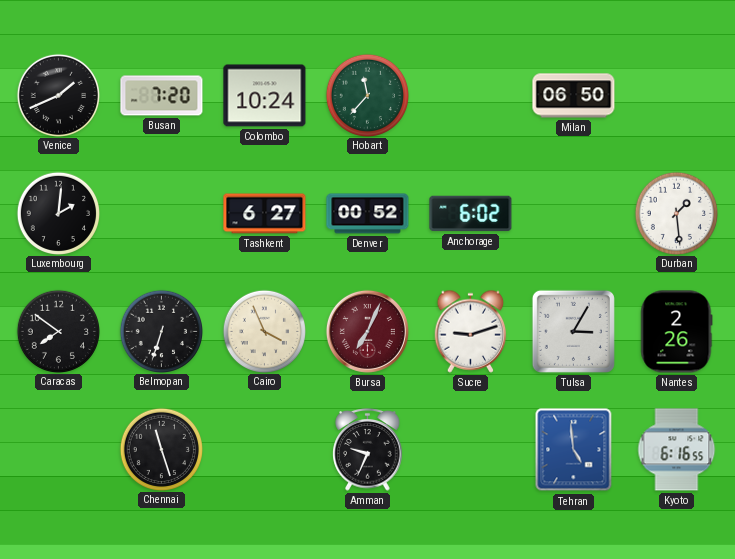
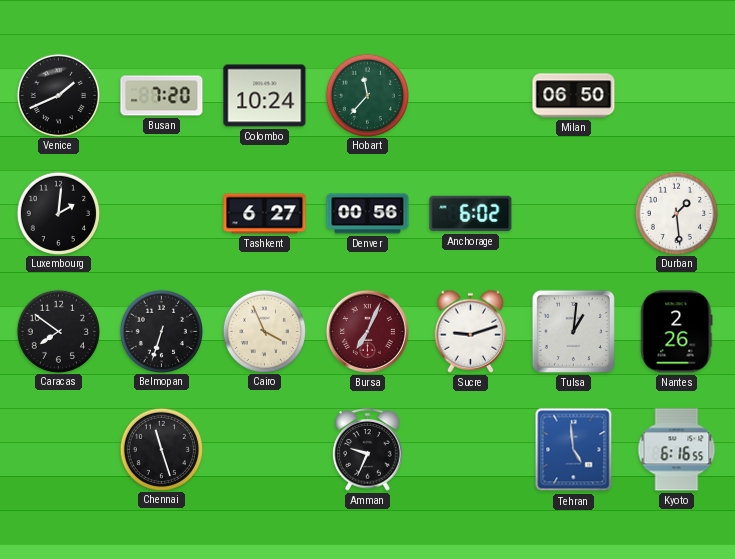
Denver: 00:52 -> 00:56
Tulsa: 3:05 -> 1:01
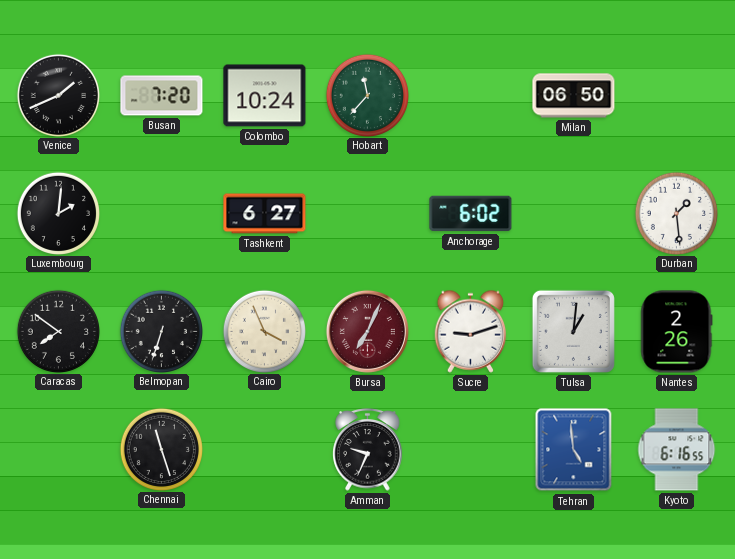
Denver: 00:56 -> none
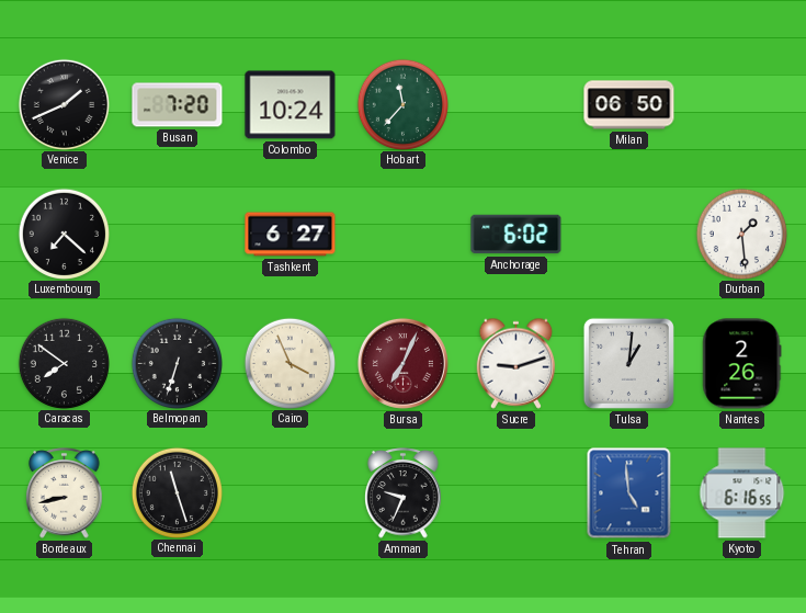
Luxembourg: 2:01 -> 7:22
Bordeaux: none -> 8:43
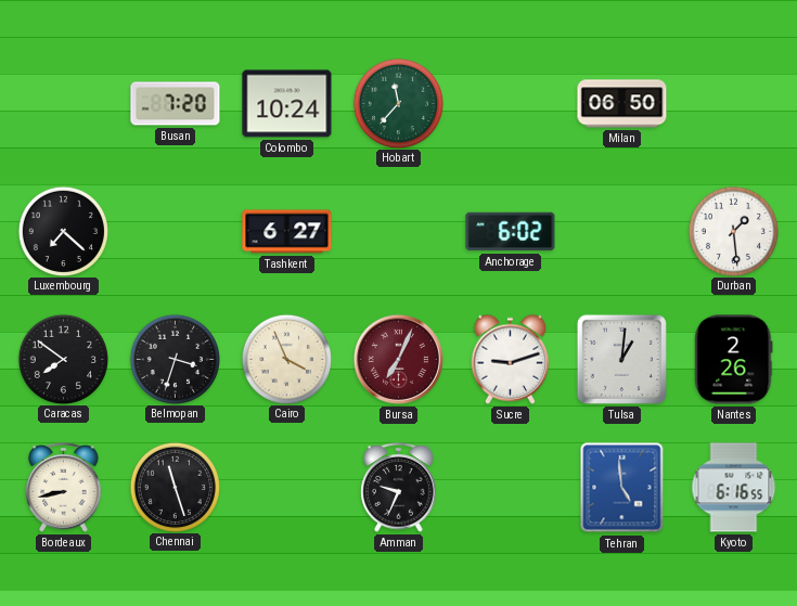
Venice: 1:41 -> none
Belmopan: 6:33 -> 3:33
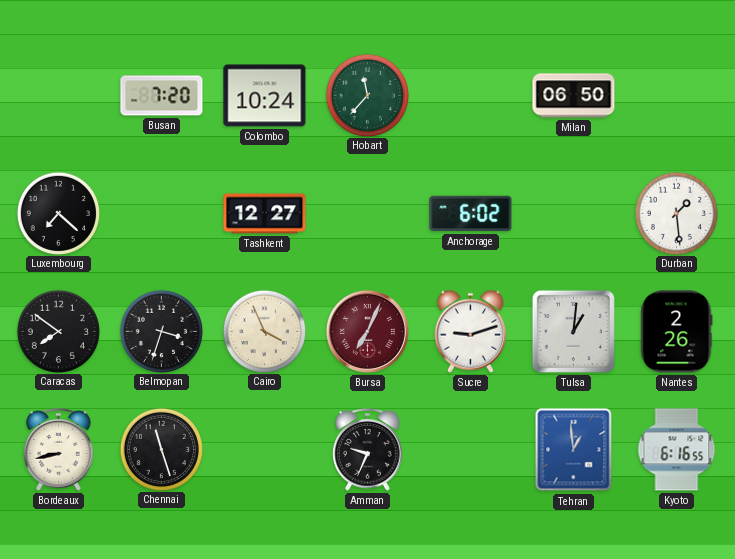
Tashkent: 6:27 -> 12:27
Tehran: 4:59 -> 12:59
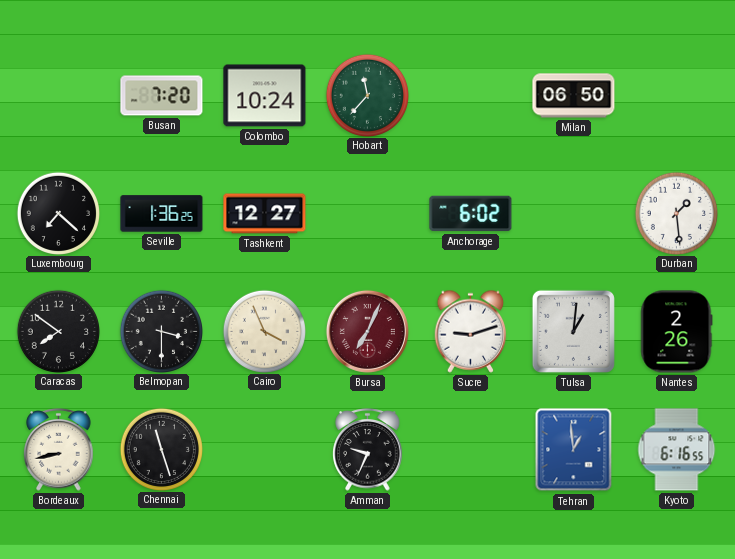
Seville: none -> 1:36
Belmopan: 3:33 -> 3:30
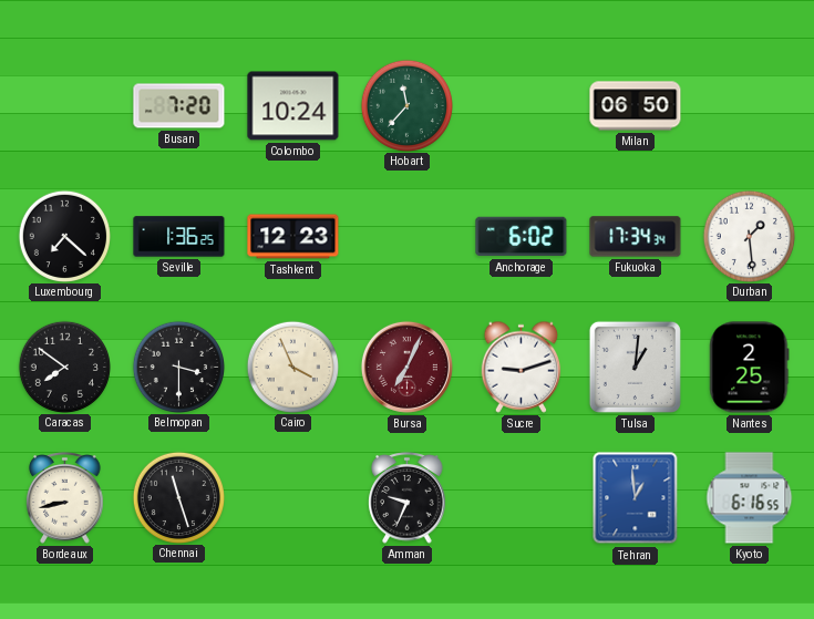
Tashkent: 12:27 -> 12:23
Fukuoka: none -> 17:34
Nantes: 2:26 -> 2:25
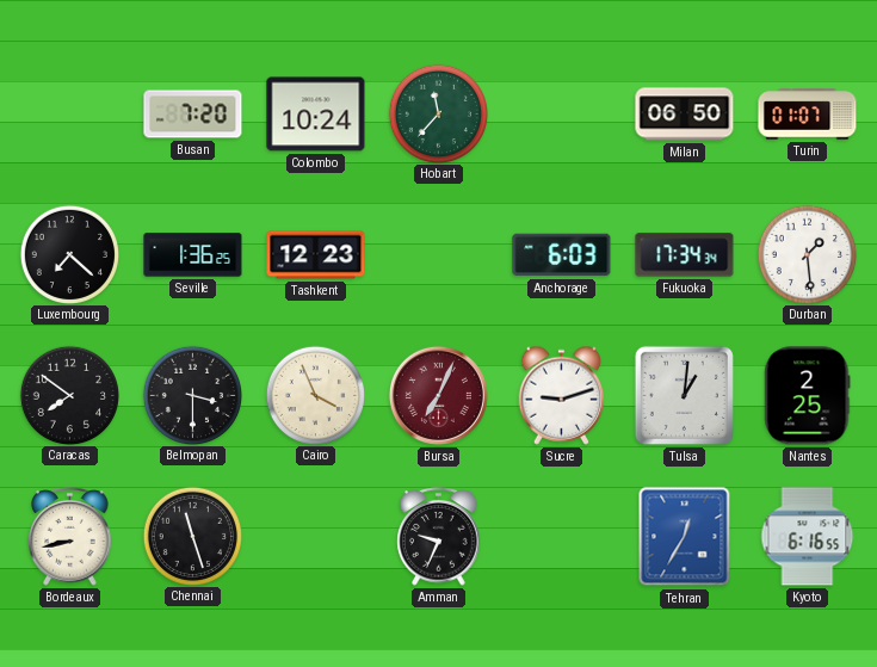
Turin: none -> 01:07
Anchorage: 6:02 -> 6:03
Tehran: 12:59 -> 12:35
